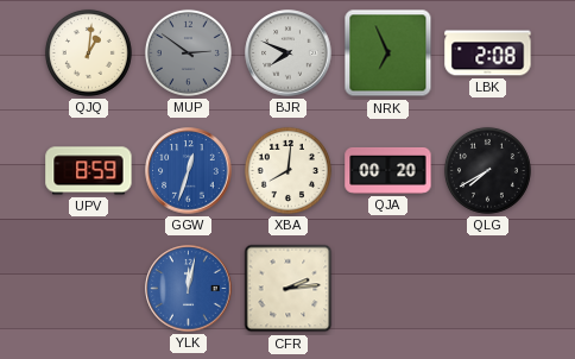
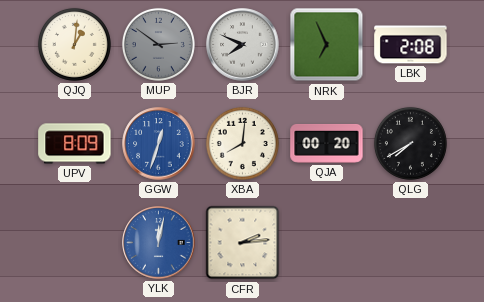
UPV: 8:59 -> 8:09
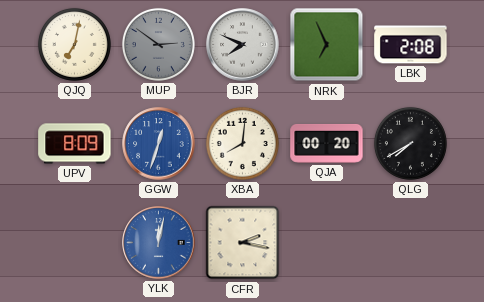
QJQ: 1:01 -> 7:02
CFR: 2:14 -> 2:17
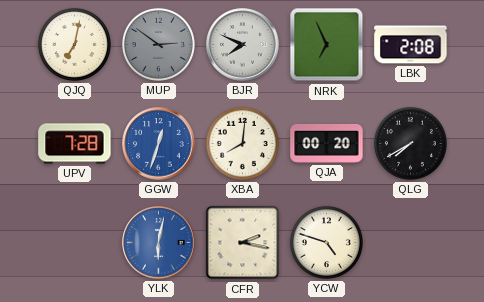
UPV: 8:09 -> 7:28
YLK: 12:02 -> 6:02
YCW: none -> 4:48
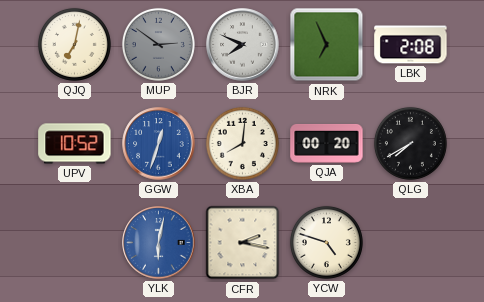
UPV: 7:28 -> 10:52
